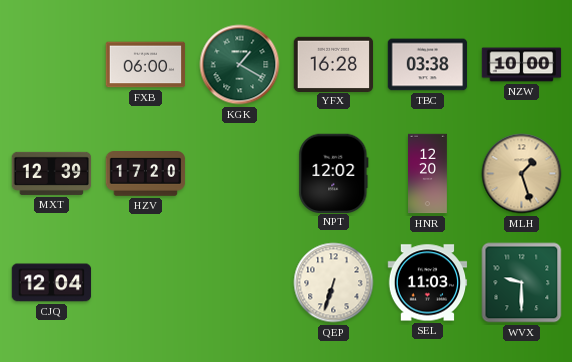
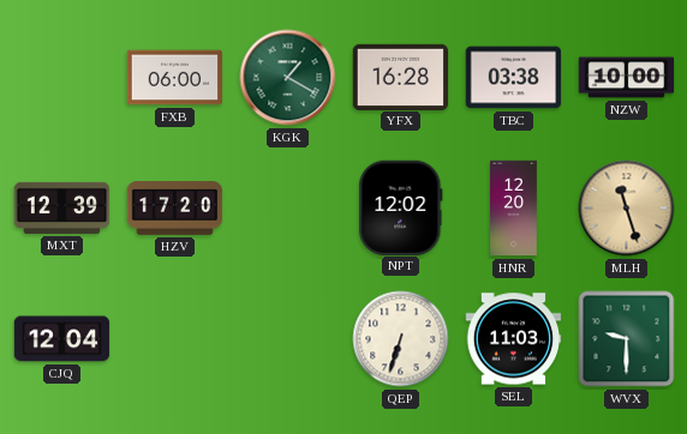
MLH: 1:27 -> 11:27
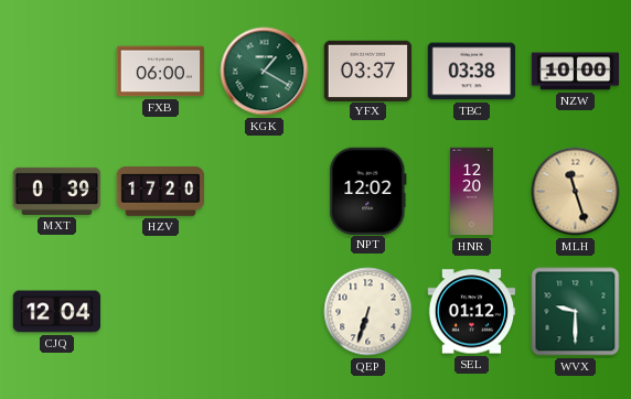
YFX: 16:28 -> 03:37
MXT: 12:39 -> 0:39
SEL: 11:03 -> 01:12
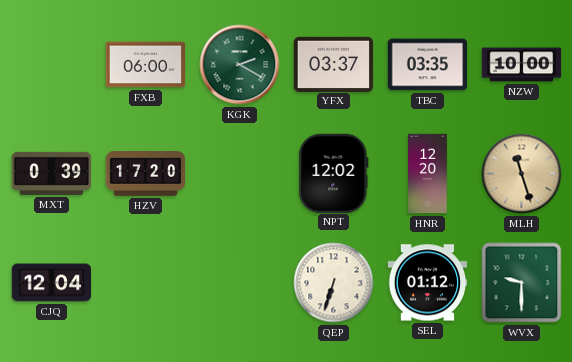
KGK: 1:20 -> 2:20
TBC: 03:38 -> 03:35
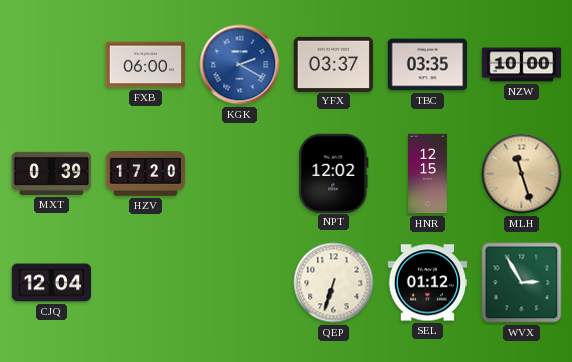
KGK dial: green -> blue
HNR: 12:20 -> 12:15
WVX: 9:30 -> 2:55
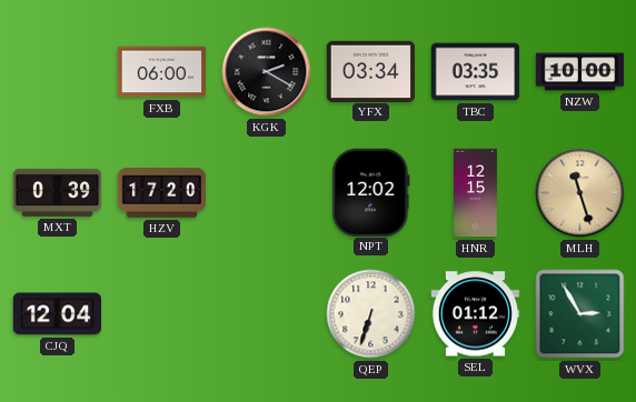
KGK dial: blue -> black
YFX: 03:37 -> 03:34
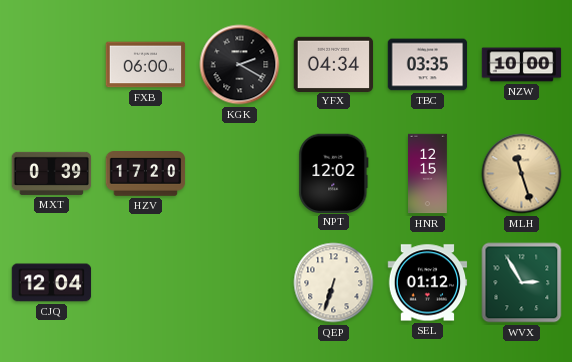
YFX: 03:34 -> 04:34
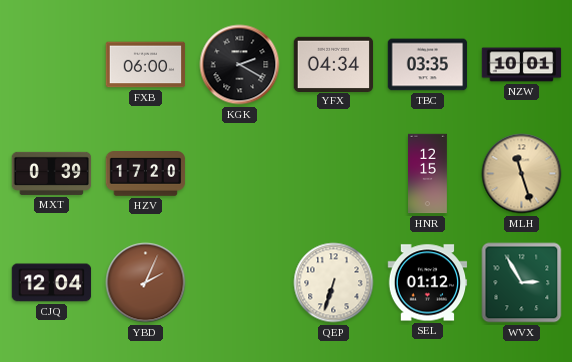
NZW: 10:00 -> 10:01
NPT: 12:02 -> none
YBD: none -> 2:04
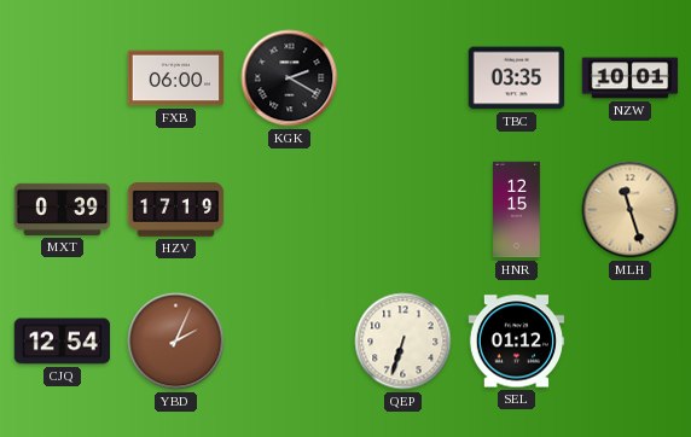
YFX: 04:34 -> none
HZV: 17:20 -> 17:19
CJQ: 12:04 -> 12:54
WVX: 2:55 -> none
